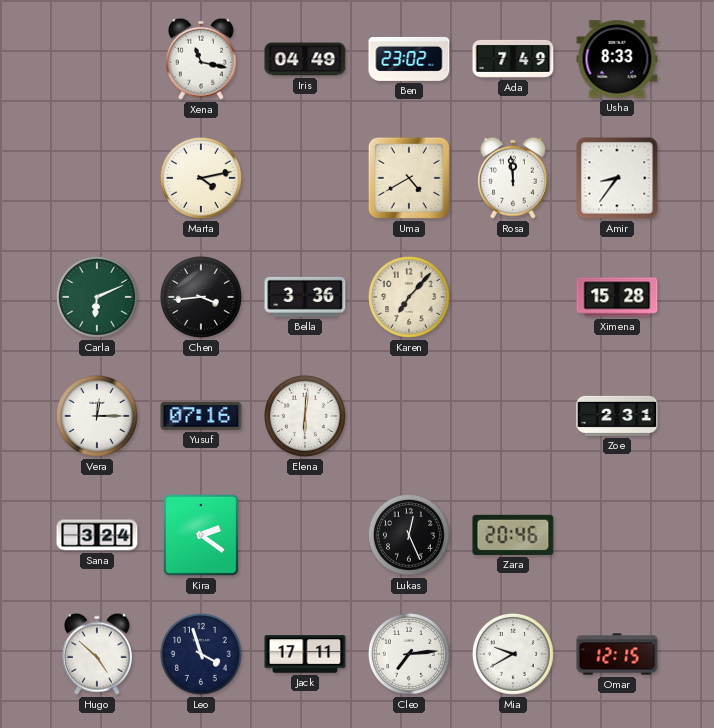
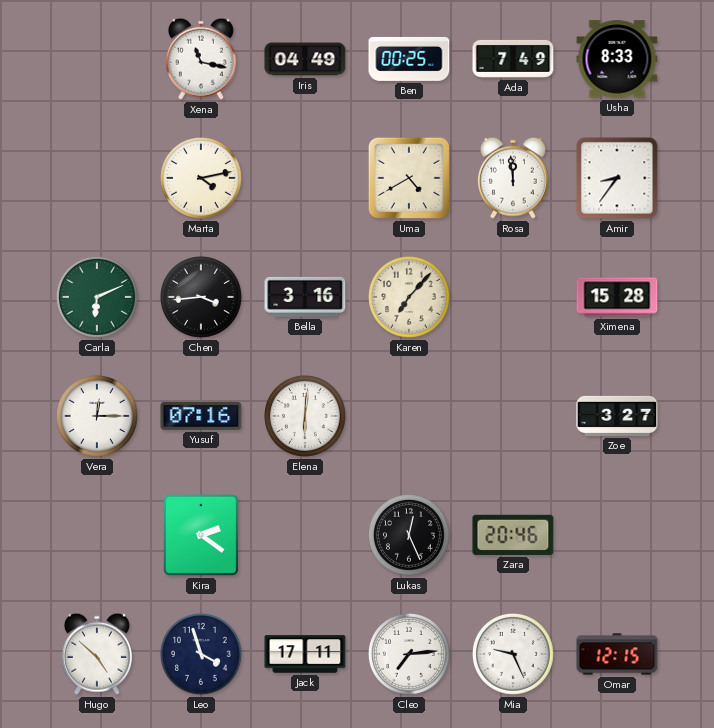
Ben: 23:02 -> 00:25
Bella: 3:36 -> 3:16
Zoe: 2:31 -> 3:27
Sana: 3:24 -> none
Mia: 9:40 -> 9:26
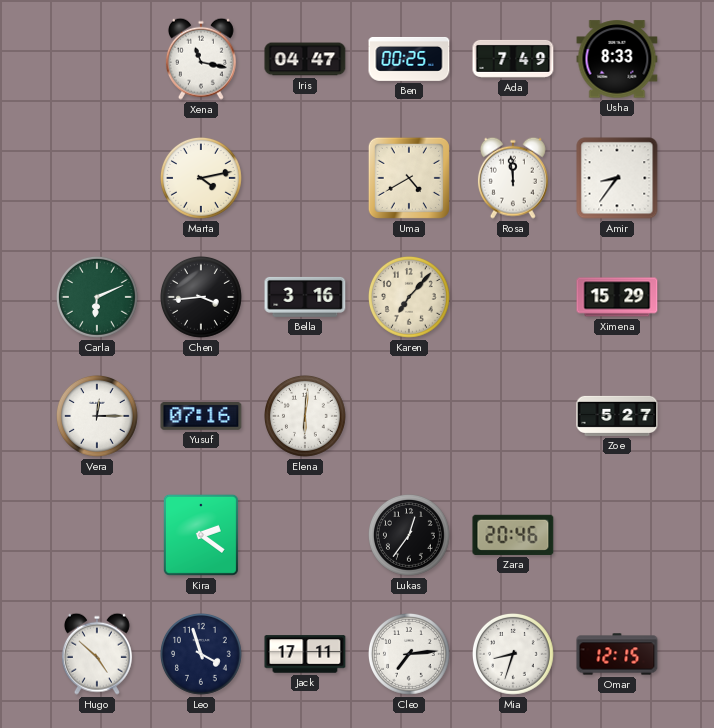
Iris: 04:49 -> 04:47
Ximena: 15:28 -> 15:29
Zoe: 3:27 -> 5:27
Lukas: 12:26 -> 12:36
Mia: 9:26 -> 8:33
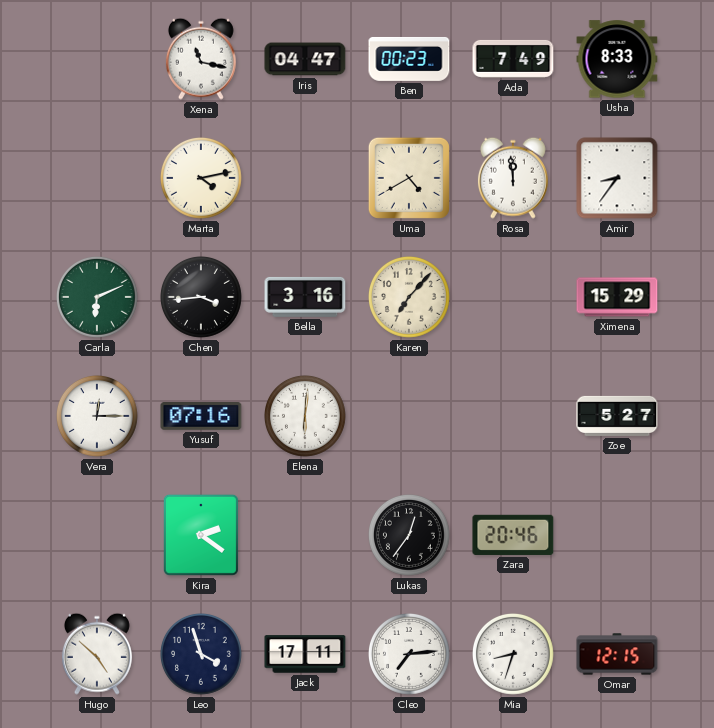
Ben: 00:25 -> 00:23
